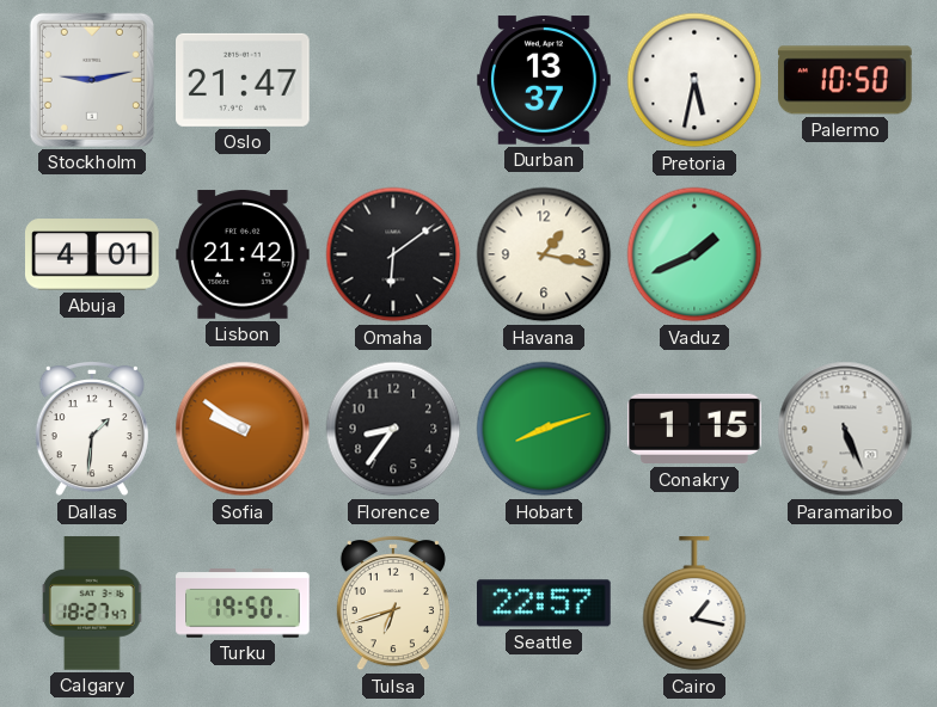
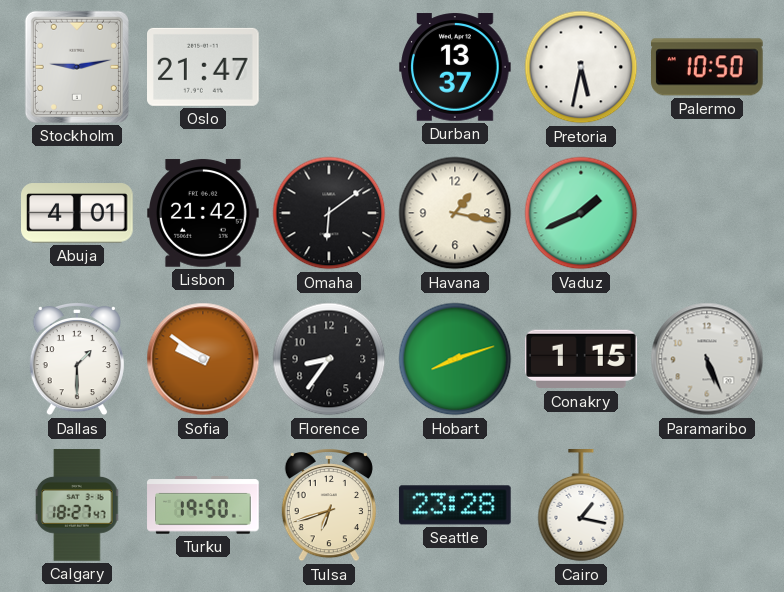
Dallas: 1:31 -> 1:30
Seattle: 22:57 -> 23:28
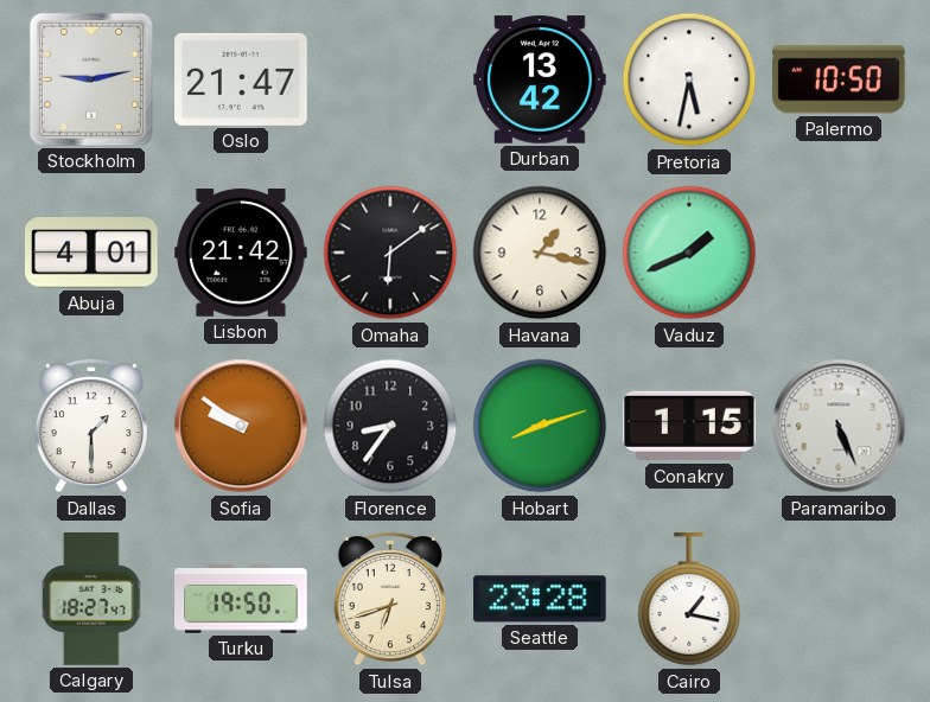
Durban: 13:37 -> 13:42
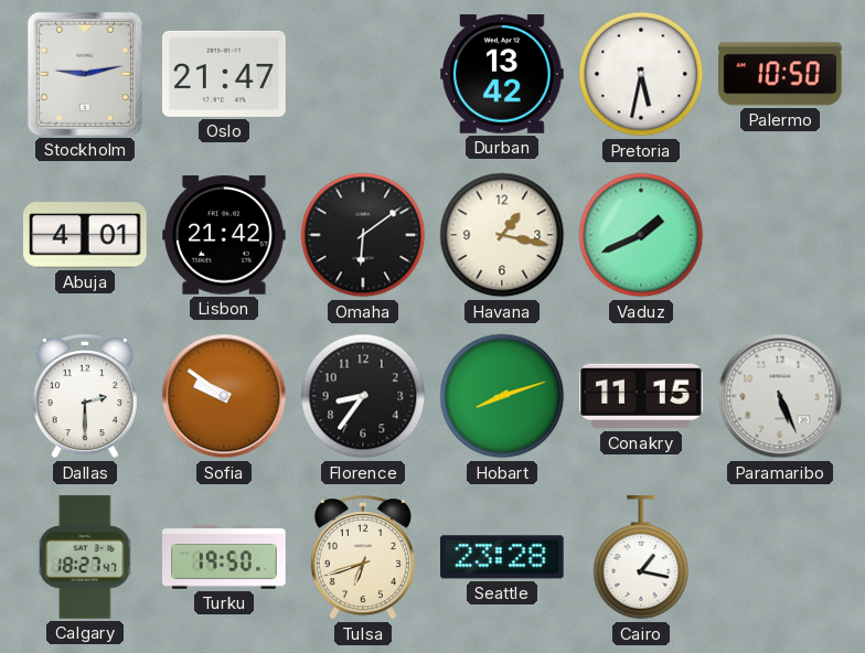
Dallas: 1:30 -> 2:30
Conakry: 1:15 -> 11:15
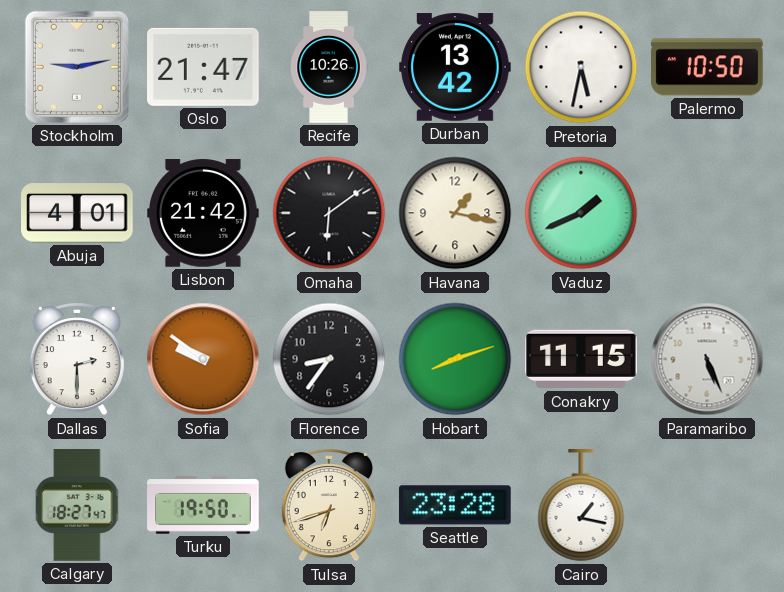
Recife: none -> 10:26
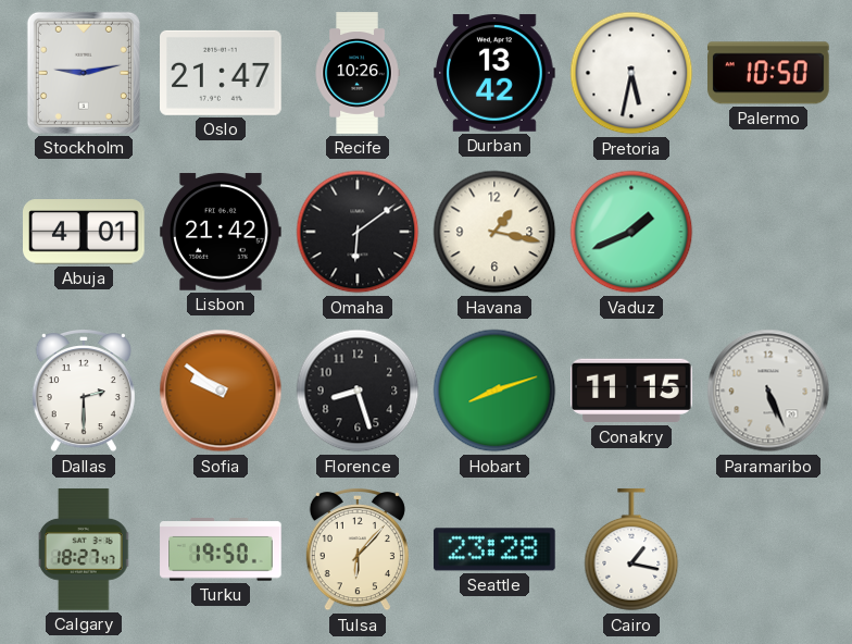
Florence: 8:36 -> 8:27
Tulsa: 6:42 -> 6:07
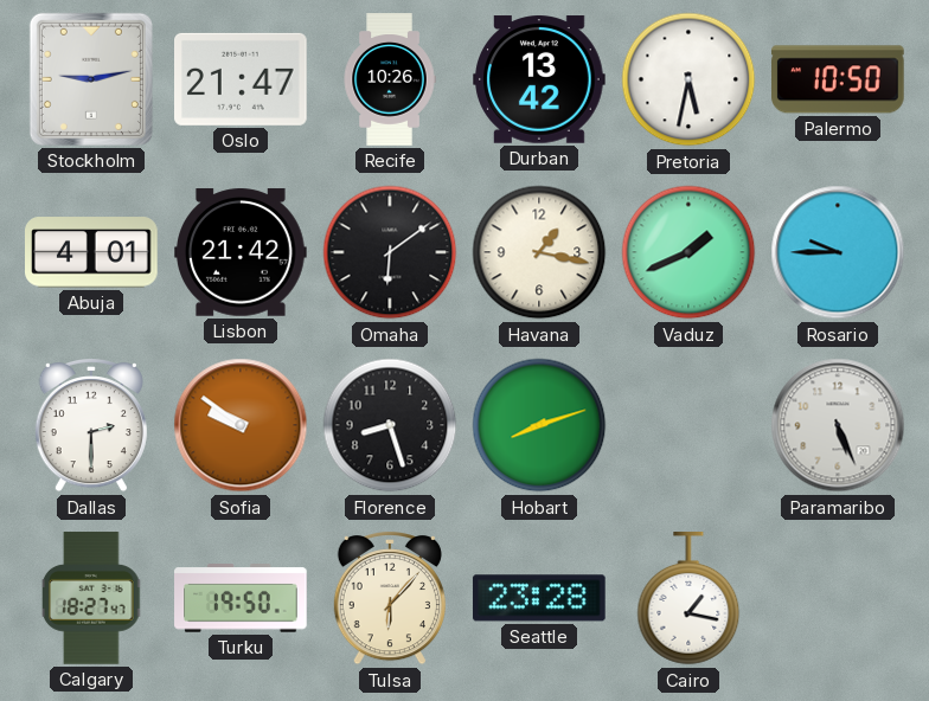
Rosario: none -> 9:45
Conakry: 11:15 -> none
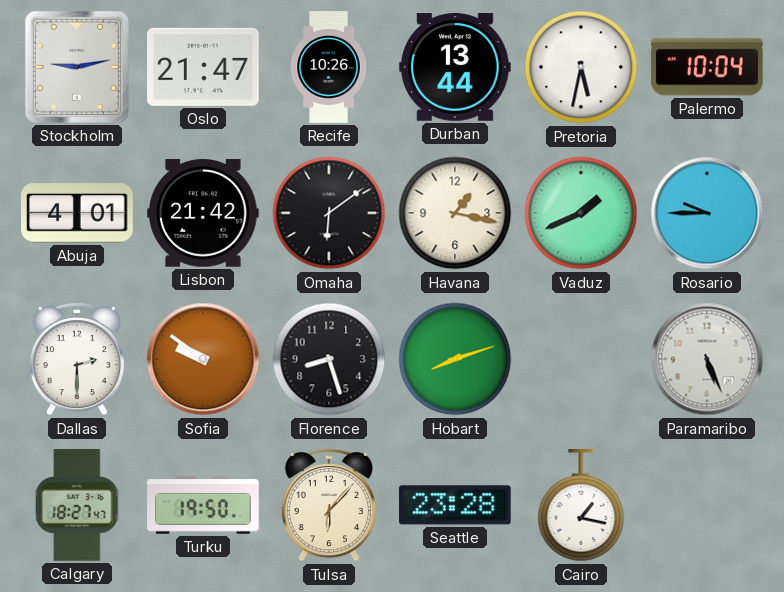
Durban: 13:42 -> 13:44
Palermo: 10:50 -> 10:04
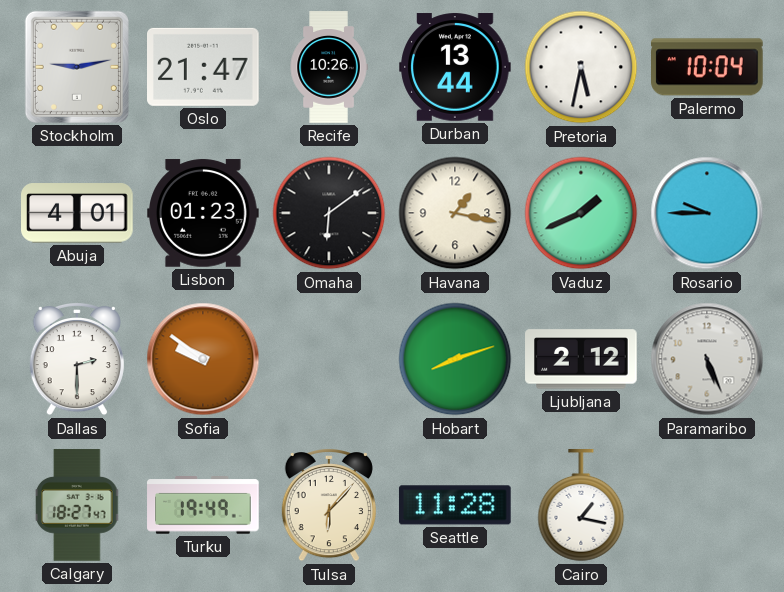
Lisbon: 21:42 -> 01:23
Florence: 8:27 -> none
Ljubljana: none -> 2:12
Turku: 19:50 -> 19:49
Seattle: 23:28 -> 11:28
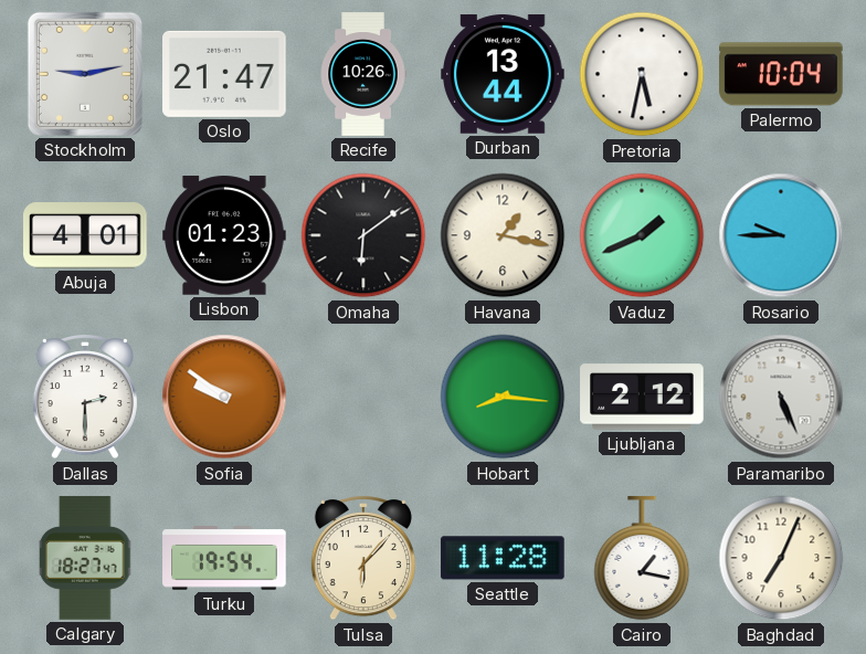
Hobart: 8:12 -> 8:16
Turku: 19:49 -> 19:54
Baghdad: none -> 7:04
